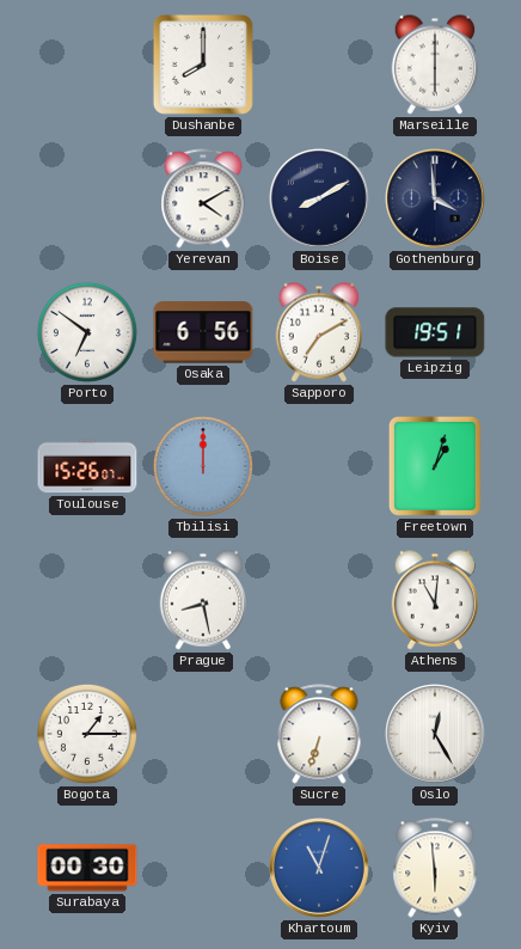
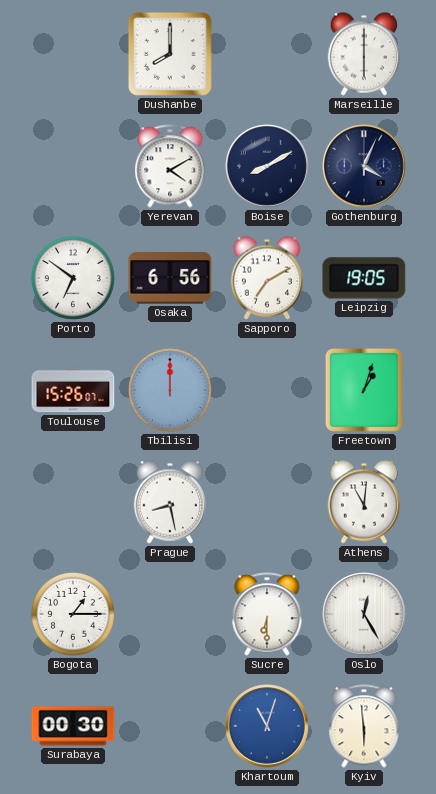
Gothenburg: 3:59 -> 4:04
Leipzig: 19:51 -> 19:05
Sucre: 6:33 -> 6:30
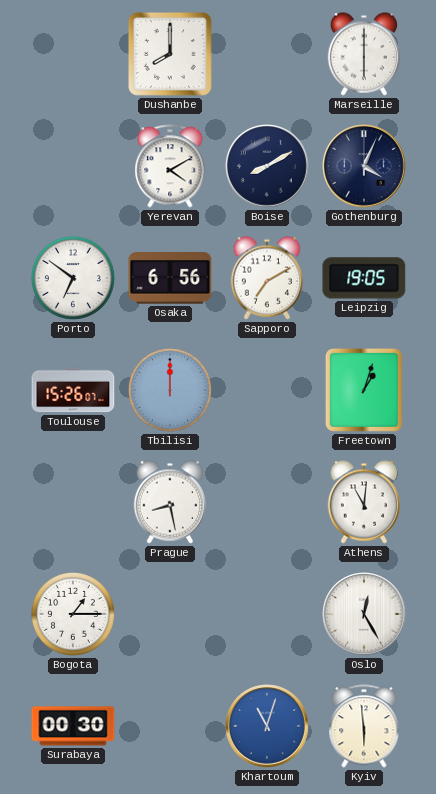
Sucre: 6:30 -> none
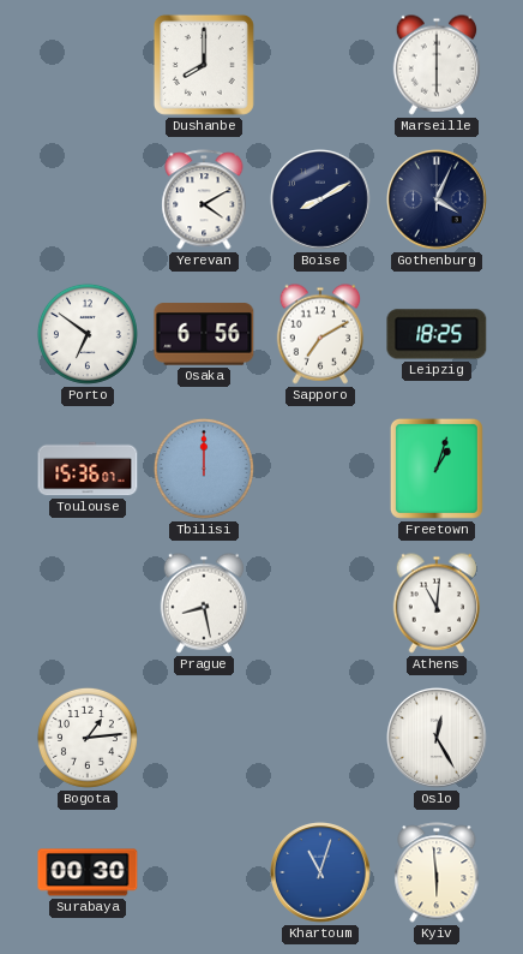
Leipzig: 19:05 -> 18:25
Toulouse: 15:26 -> 15:36
Bogota: 1:15 -> 1:14
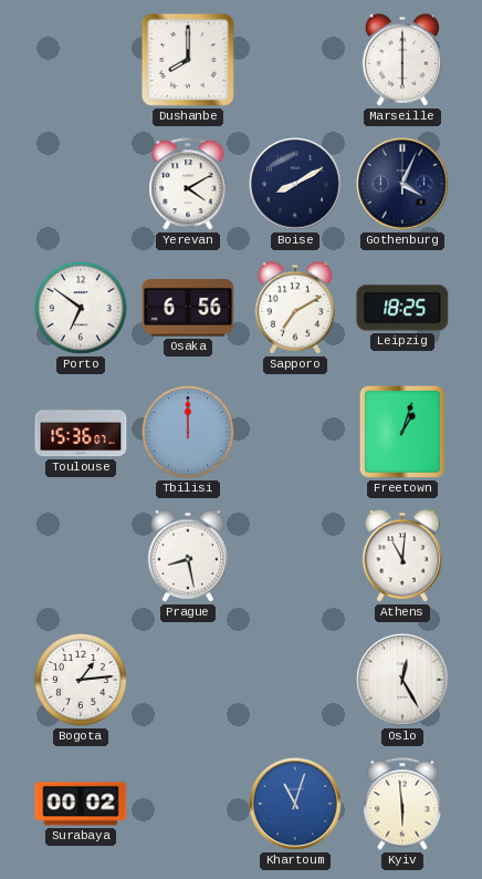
Surabaya: 00:30 -> 00:02
